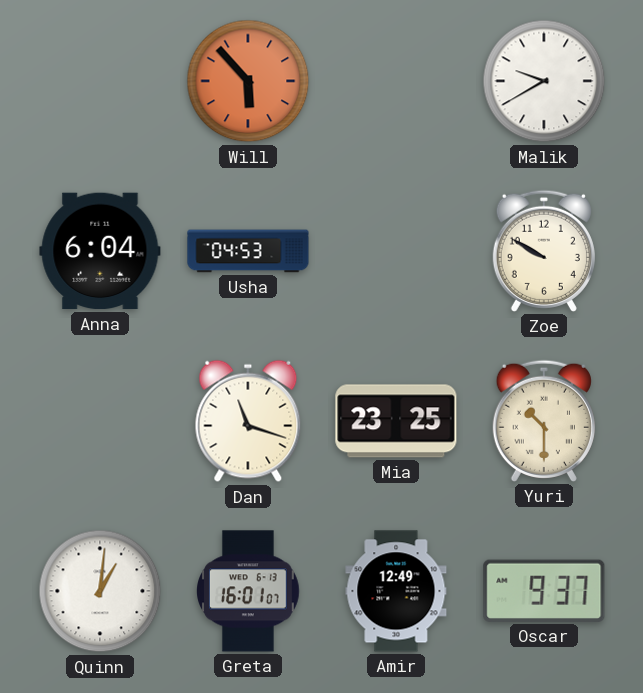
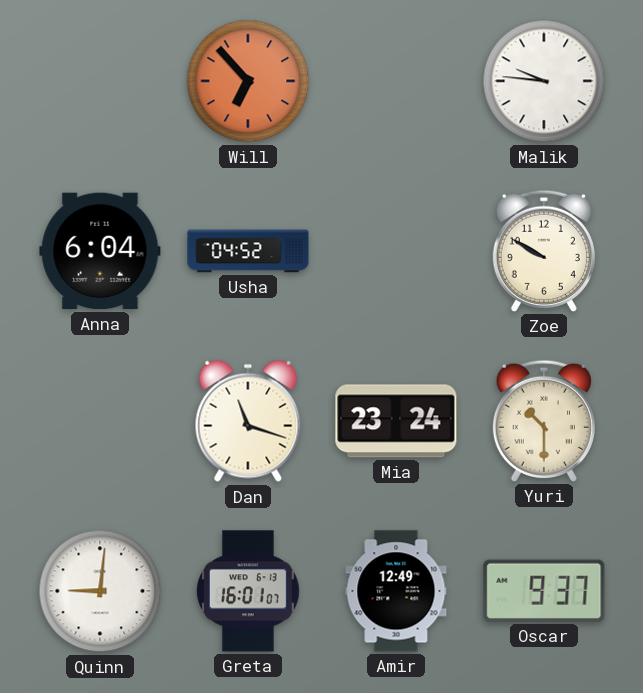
Will: 5:53 -> 6:53
Malik: 9:40 -> 9:46
Usha: 04:53 -> 04:52
Mia: 23:25 -> 23:24
Quinn: 1:01 -> 9:01
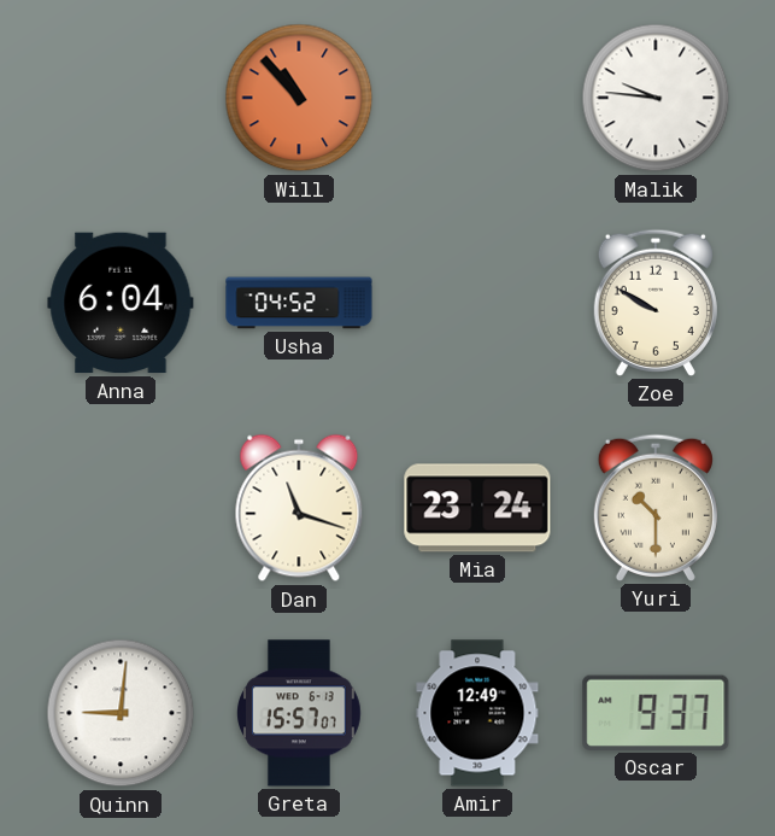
Will: 6:53 -> 10:53
Greta: 16:01 -> 15:57
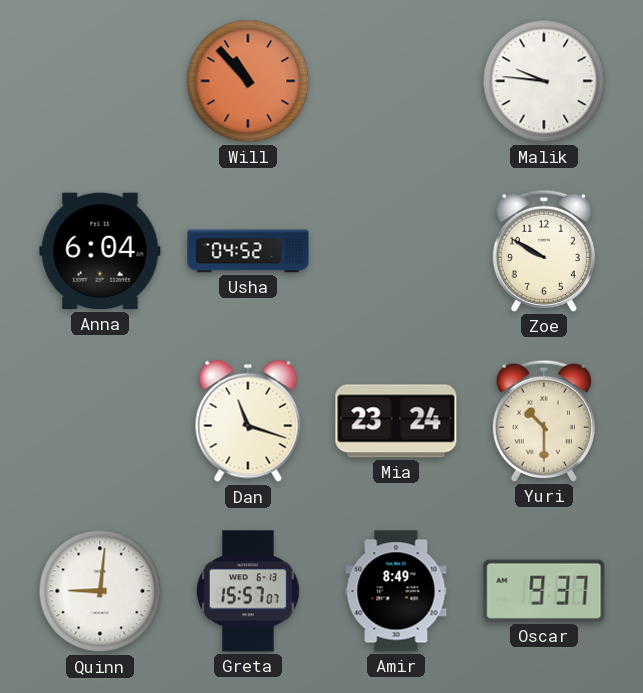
Amir: 12:49 -> 8:49
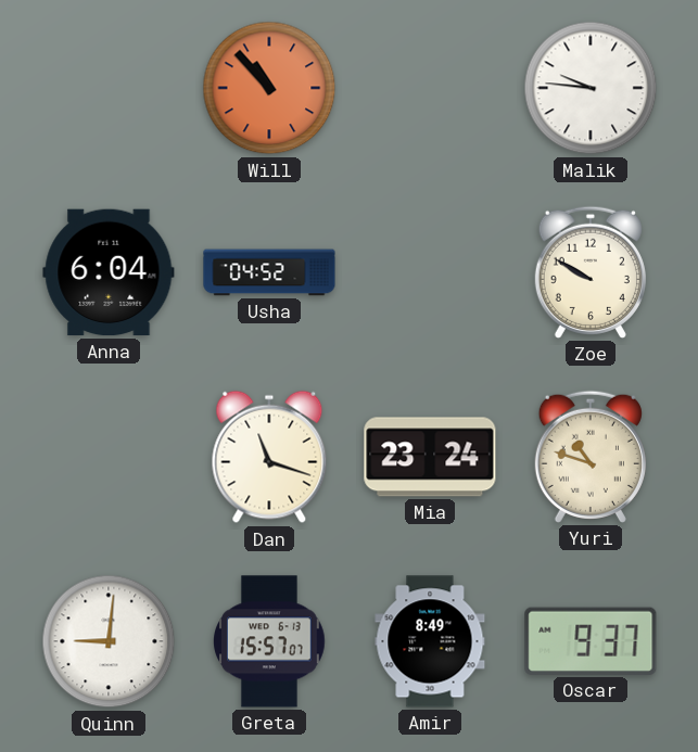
Yuri: 10:30 -> 10:48
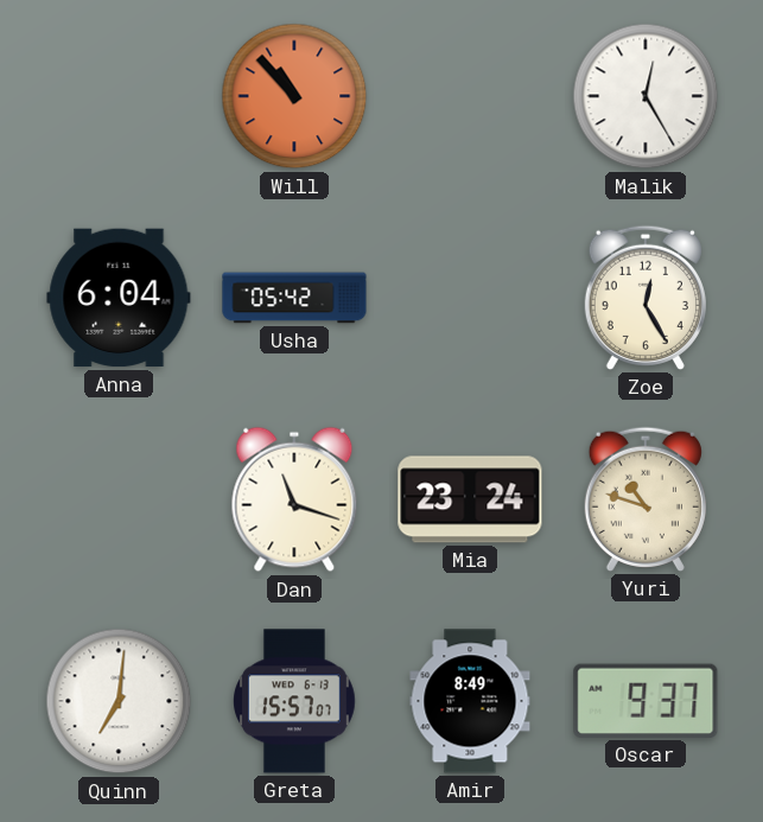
Malik: 9:46 -> 12:25
Usha: 04:52 -> 05:42
Zoe: 9:50 -> 12:25
Quinn: 9:01 -> 7:01
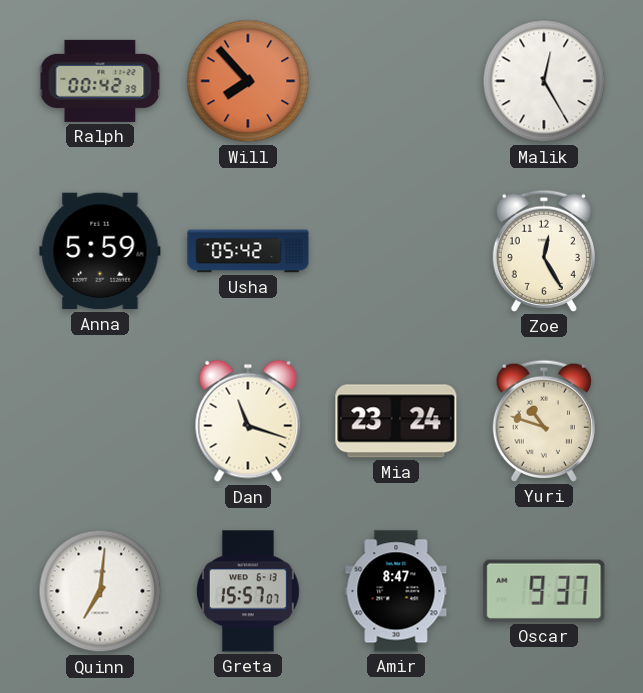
Ralph: none -> 00:42
Will: 10:53 -> 7:53
Anna: 6:04 -> 5:59
Amir: 8:49 -> 8:47
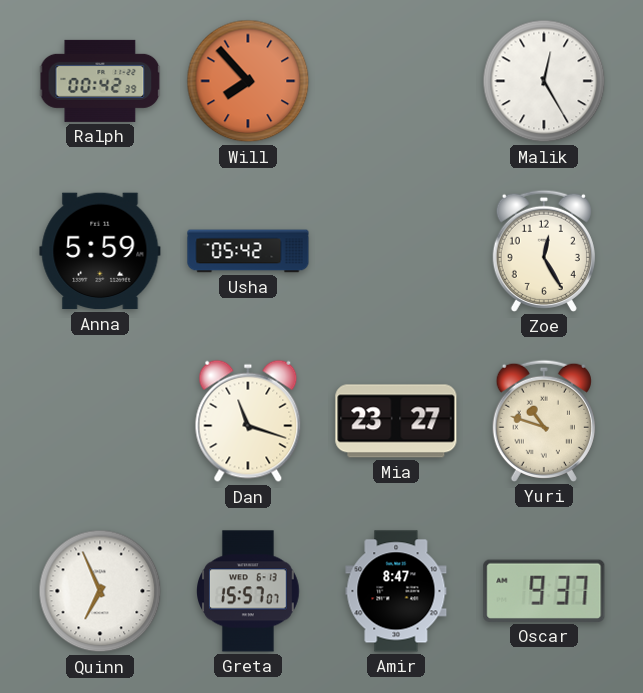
Mia: 23:24 -> 23:27
Quinn: 7:01 -> 6:56
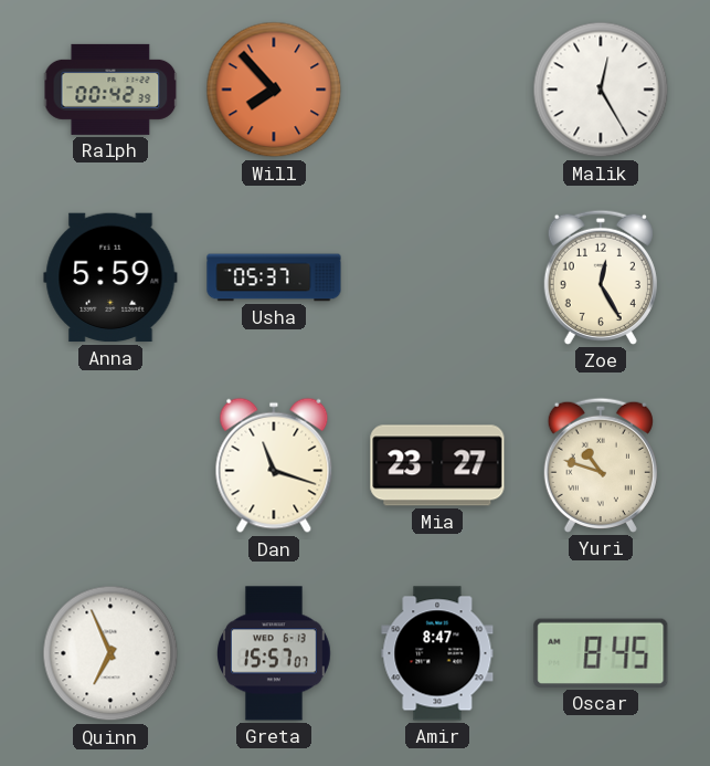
Usha: 05:42 -> 05:37
Oscar: 9:37 -> 8:45
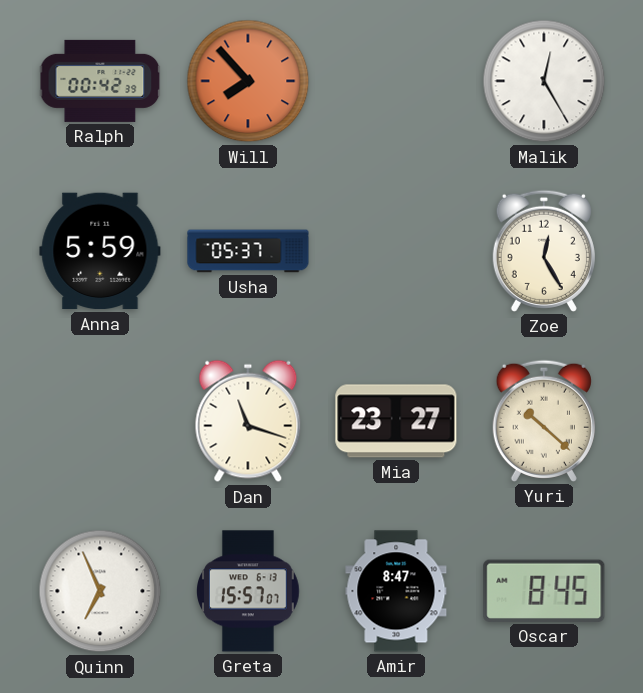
Yuri: 10:48 -> 10:22
